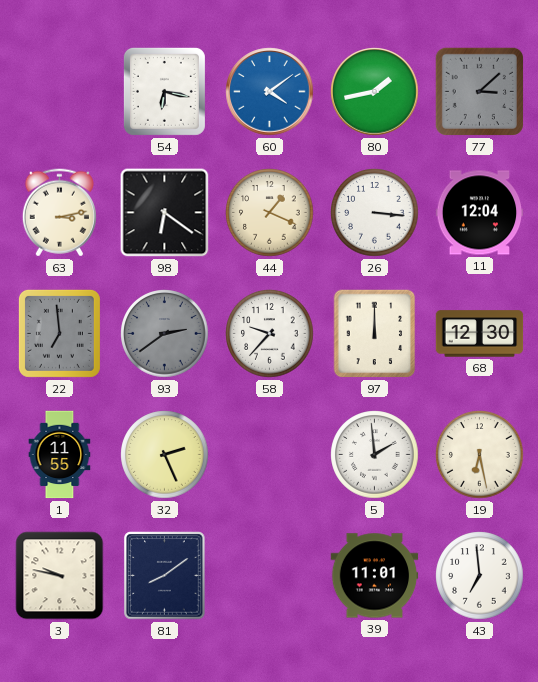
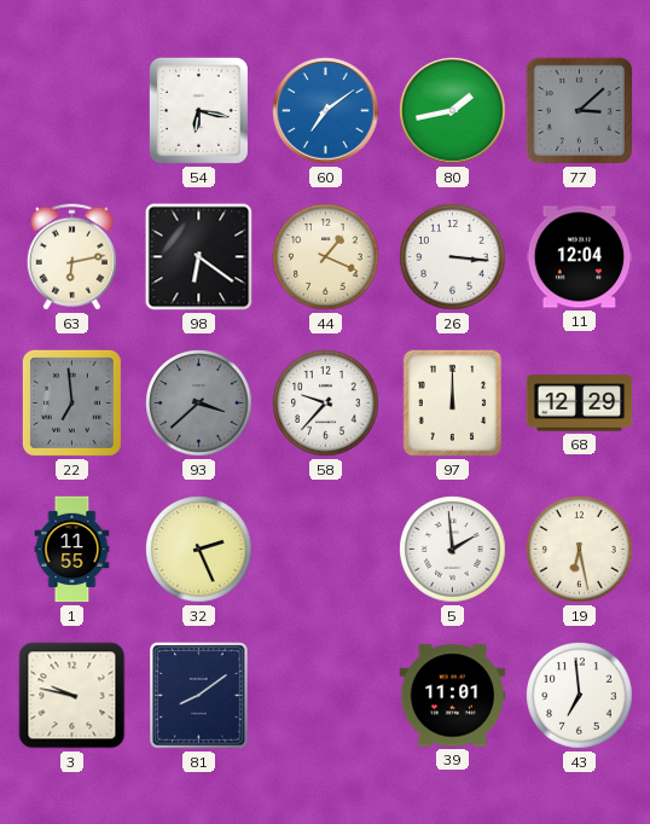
60: 4:09 -> 7:09
63: 3:13 -> 6:13
93: 2:39 -> 3:38
68: 12:30 -> 12:29
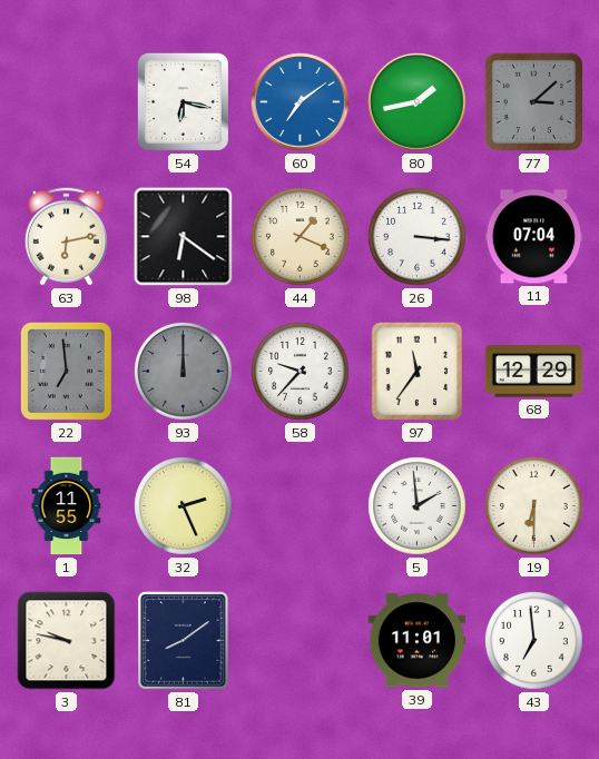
11: 12:04 -> 07:04
93: 3:38 -> 12:00
97: 12:00 -> 11:36
19: 6:28 -> 6:30
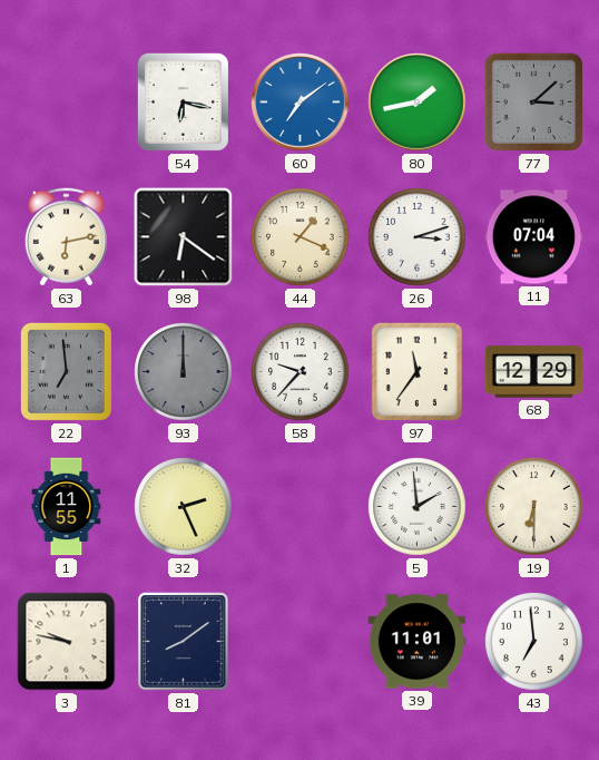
26: 3:16 -> 3:12
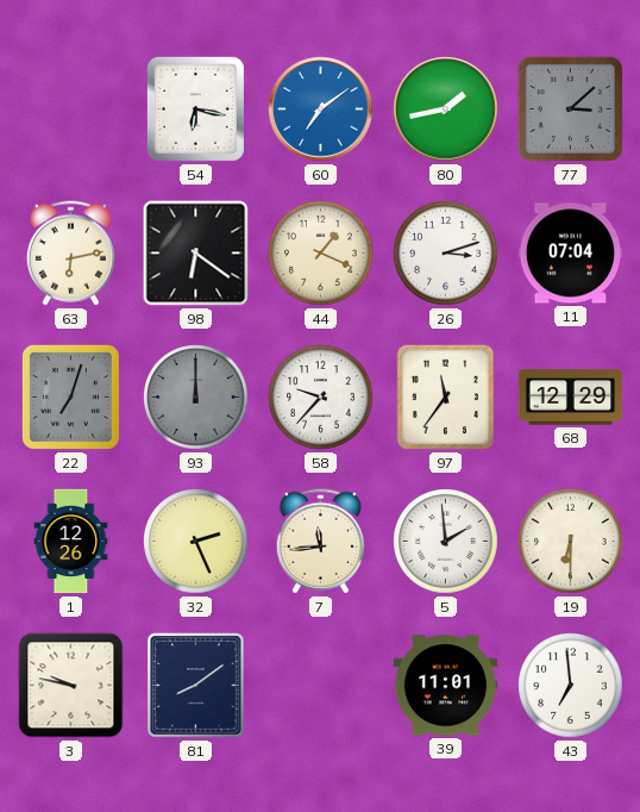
22: 6:59 -> 7:03
1: 11:55 -> 12:26
7: none -> 11:44
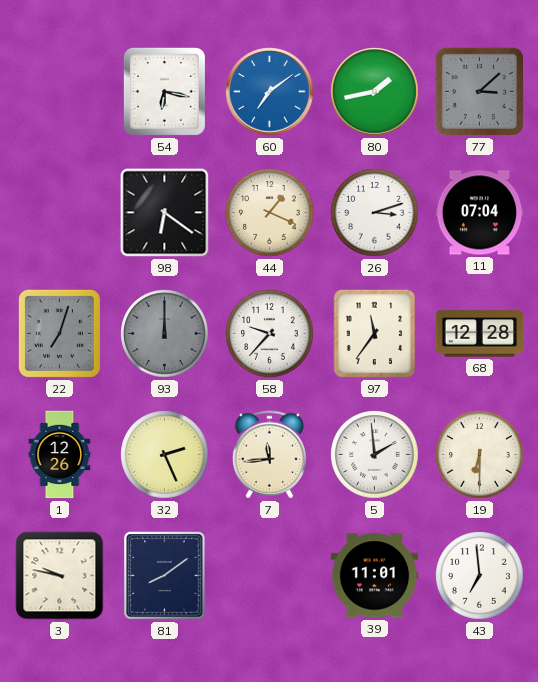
63: 6:13 -> none
68: 12:29 -> 12:28
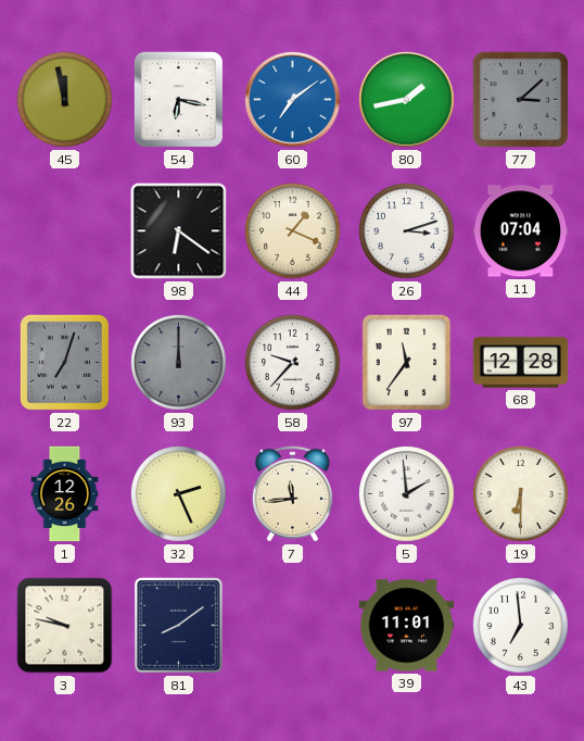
45: none -> 11:58
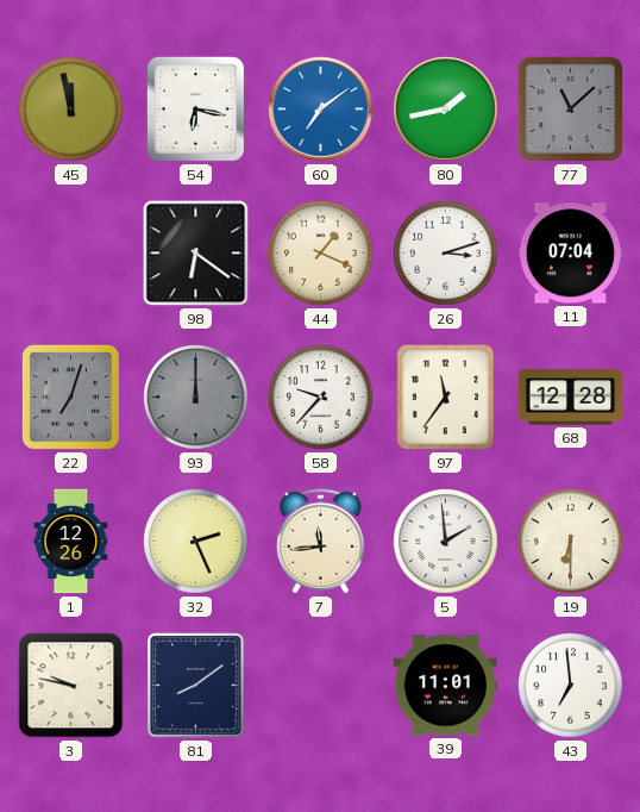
77: 3:08 -> 11:08
